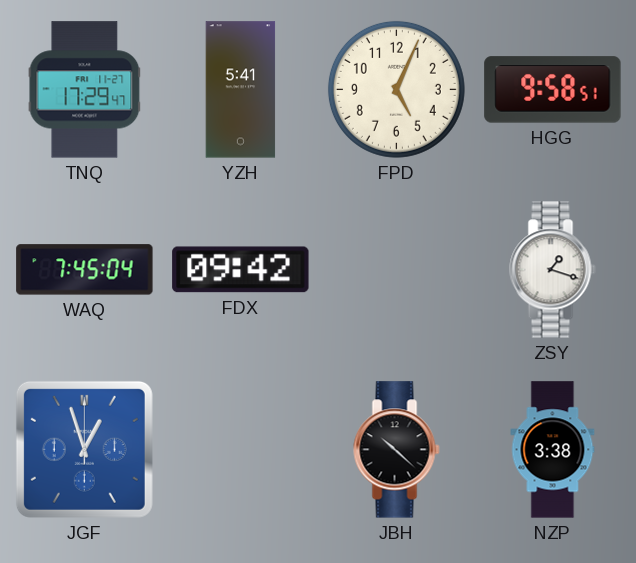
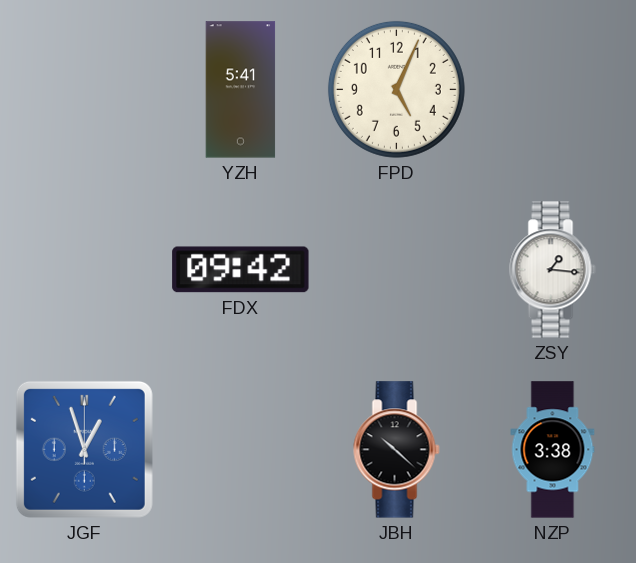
TNQ: 17:29 -> none
HGG: 9:58 -> none
WAQ: 7:45 -> none
ZSY: 1:18 -> 1:16
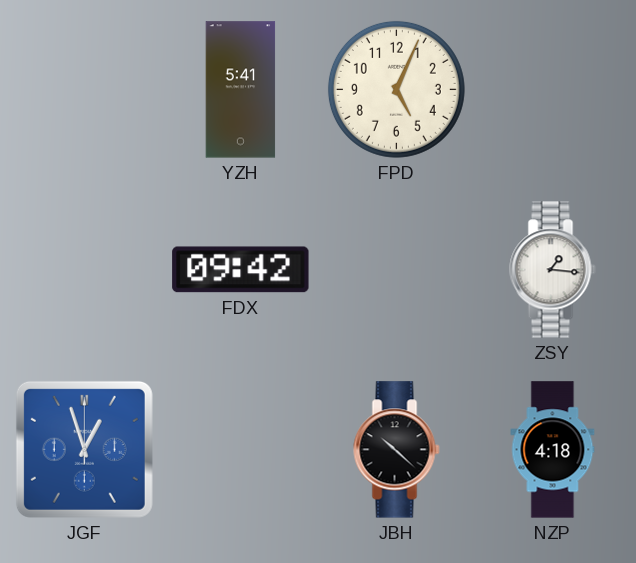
NZP: 3:38 -> 4:18
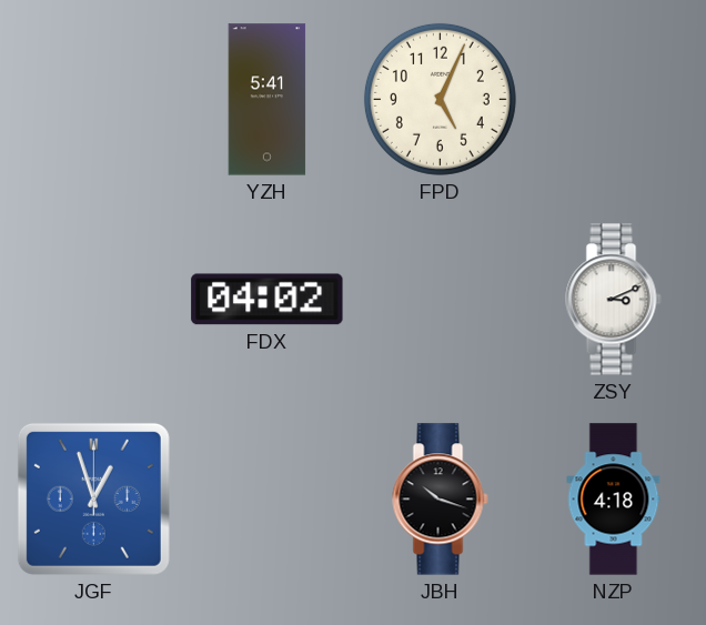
FDX: 09:42 -> 04:02
ZSY: 1:16 -> 3:11
JBH: 10:22 -> 10:18
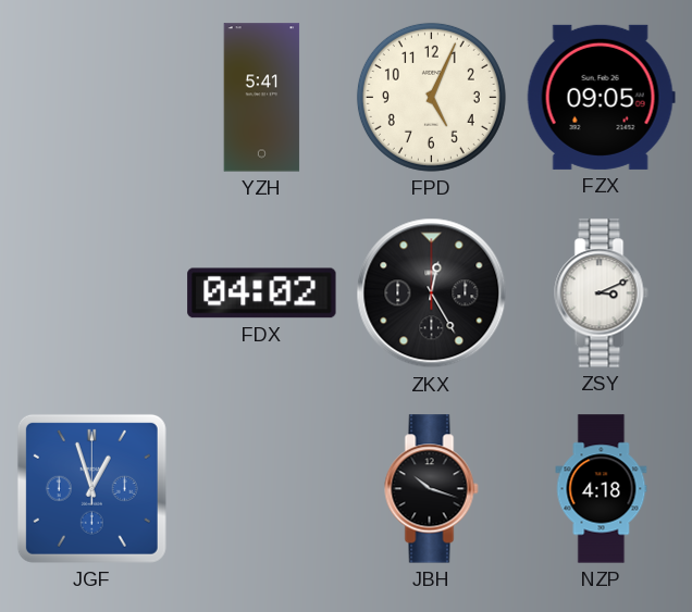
FZX: none -> 09:05
ZKX: none -> 12:25
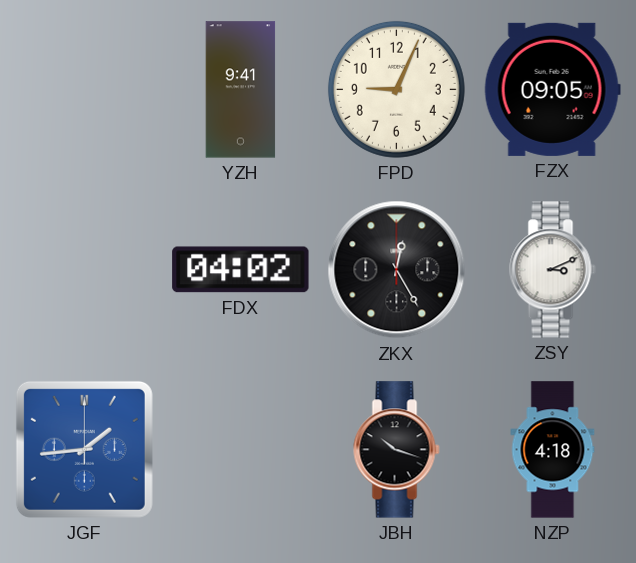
YZH: 5:41 -> 9:41
FPD: 5:04 -> 9:04
JGF: 12:57 -> 1:44
